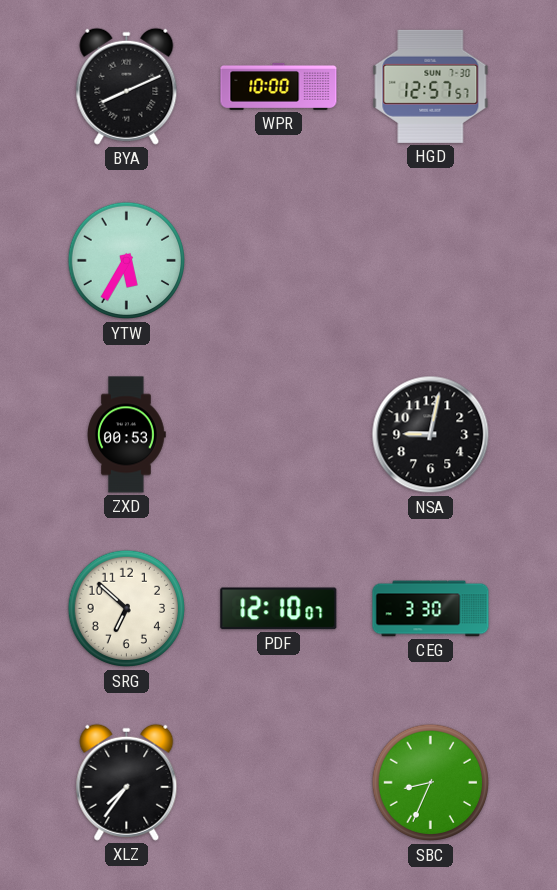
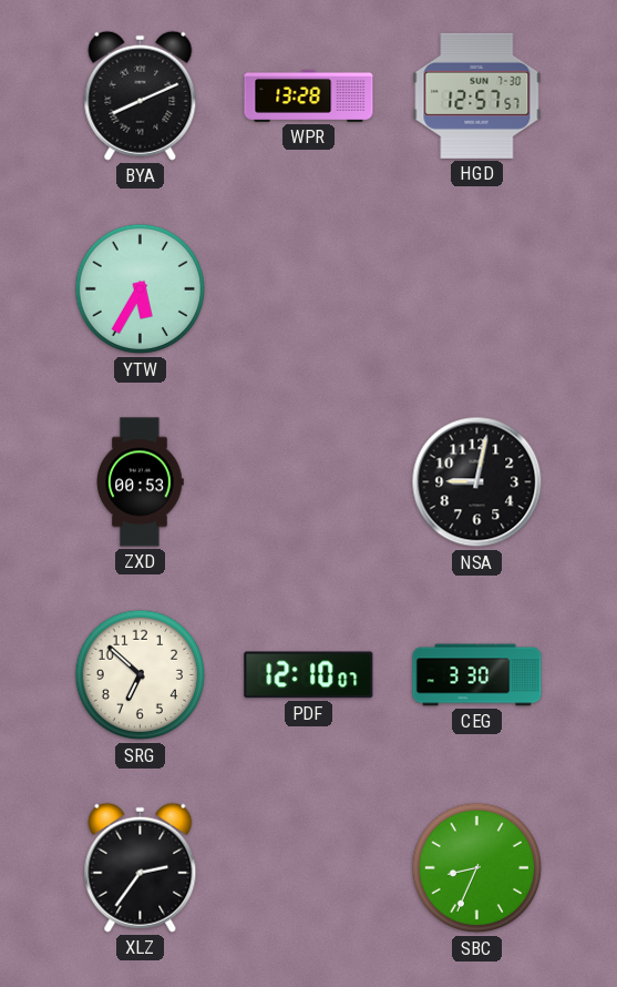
WPR: 10:00 -> 13:28
XLZ: 7:36 -> 2:36
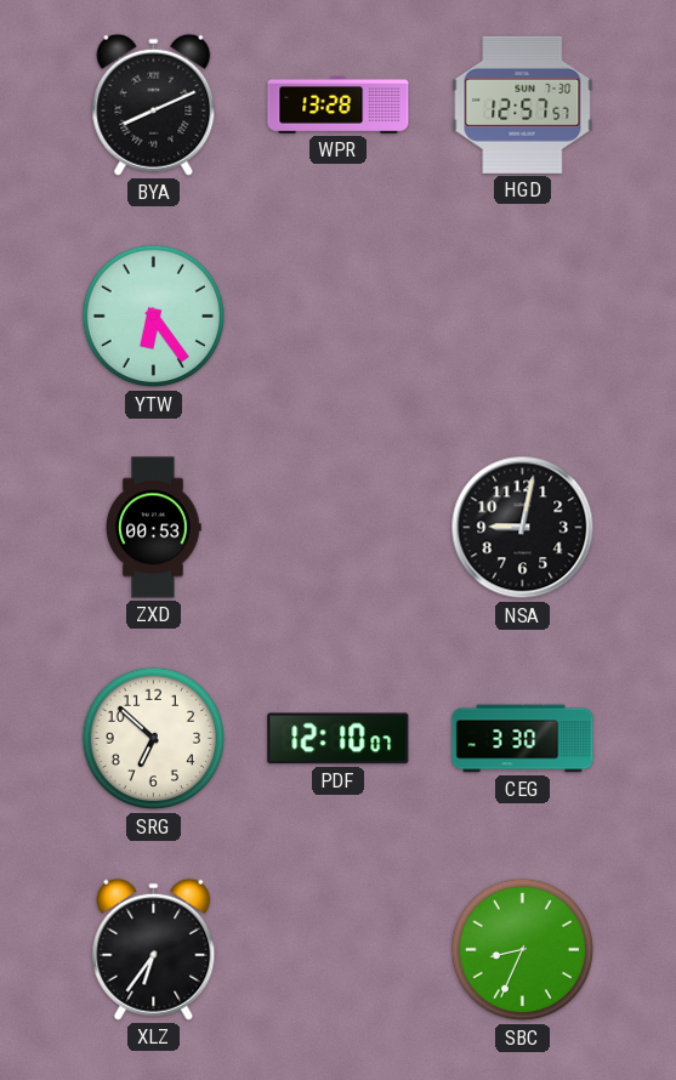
YTW: 5:35 -> 6:24
XLZ: 2:36 -> 6:36
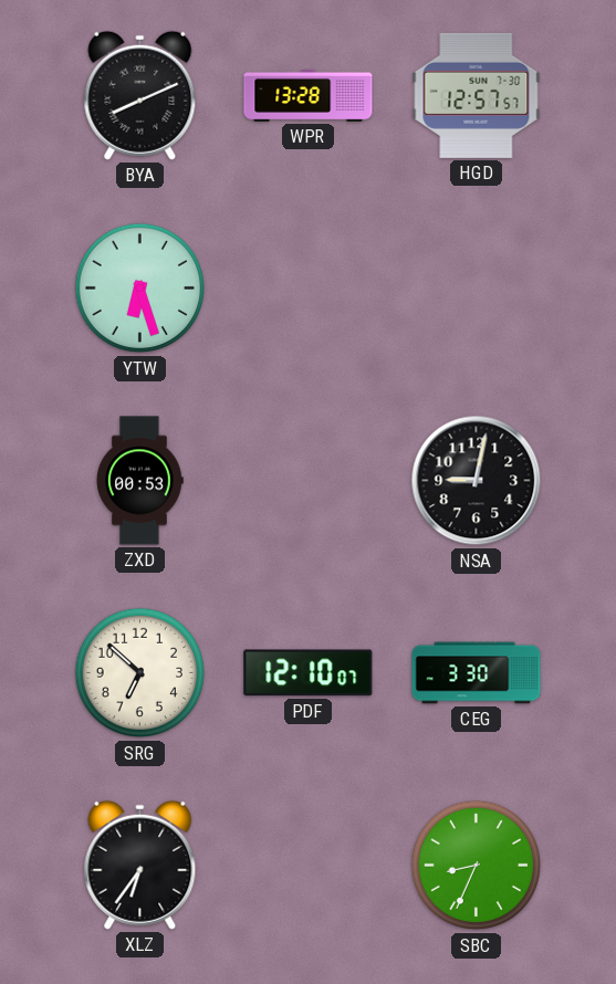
YTW: 6:24 -> 6:27
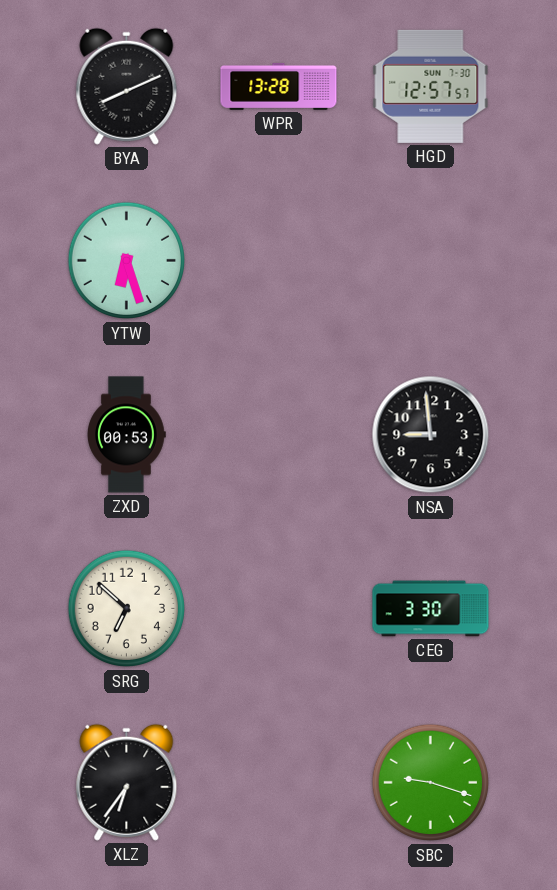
NSA: 9:02 -> 8:59
PDF: 12:10 -> none
SBC: 8:34 -> 9:18
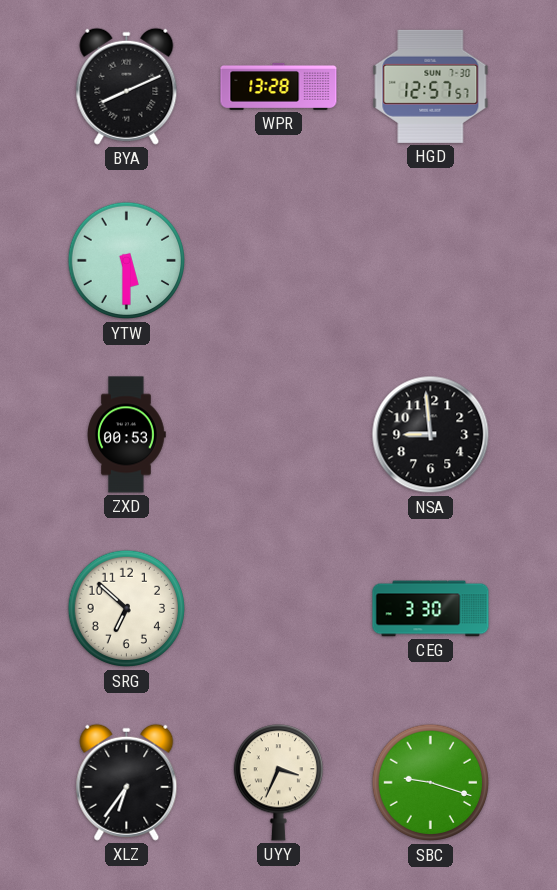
YTW: 6:27 -> 5:30
UYY: none -> 3:34
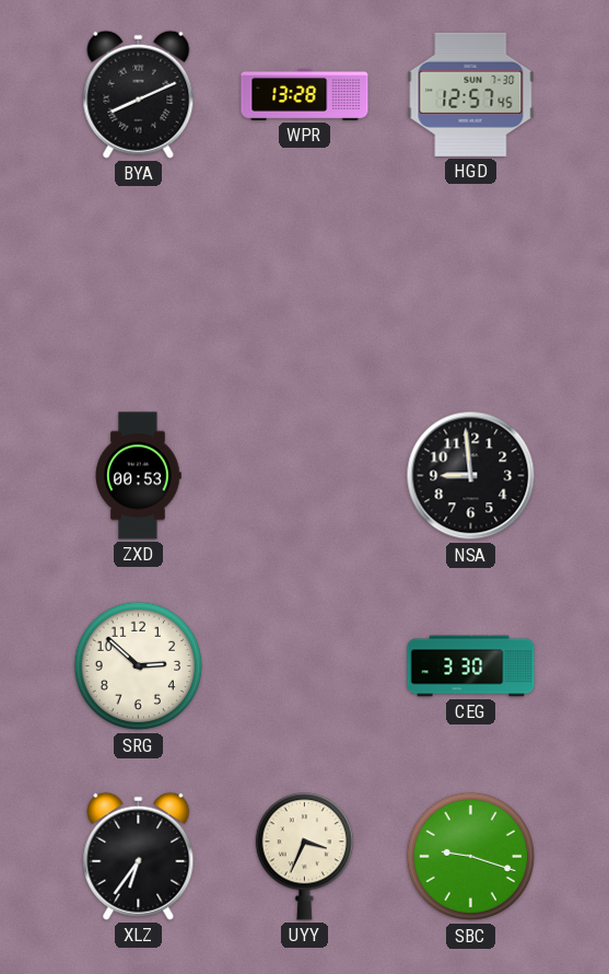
HGD: 12:57:57 -> 12:57:45
YTW: 5:30 -> none
SRG: 6:52 -> 2:52
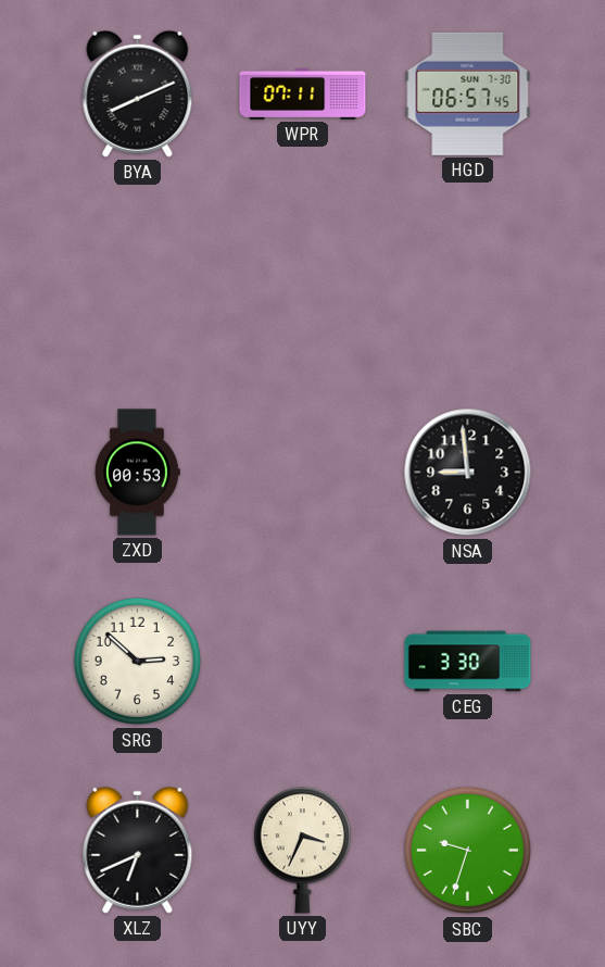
WPR: 13:28 -> 07:11
HGD: 12:57 -> 06:57
XLZ: 6:36 -> 6:41
SBC: 9:18 -> 9:33
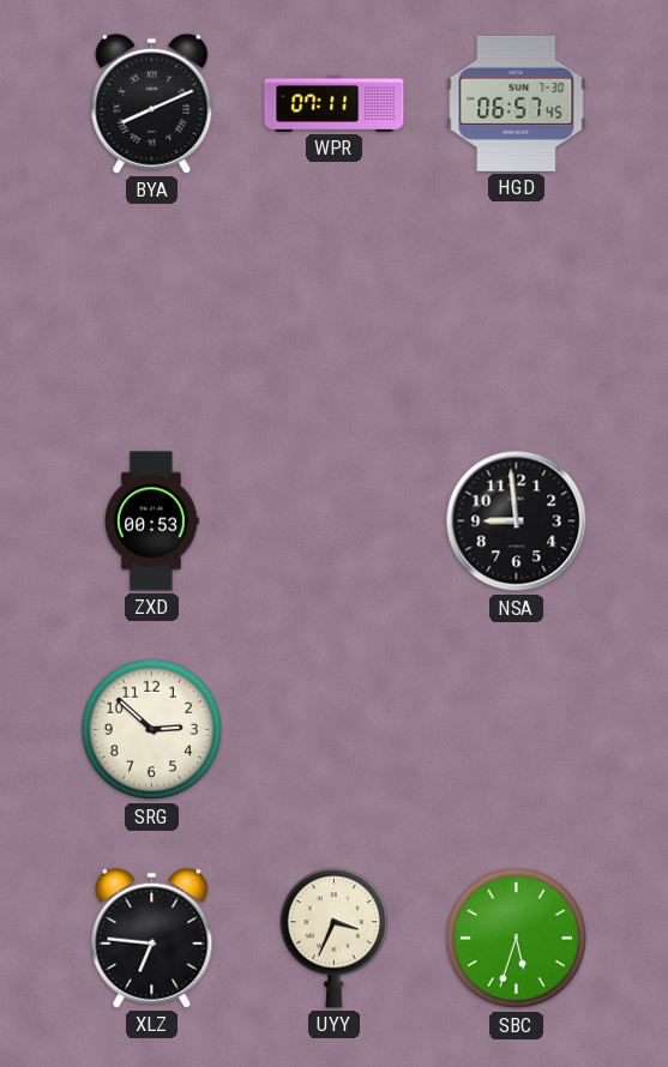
CEG: 3:30 -> none
XLZ: 6:41 -> 6:46
SBC: 9:33 -> 5:33
